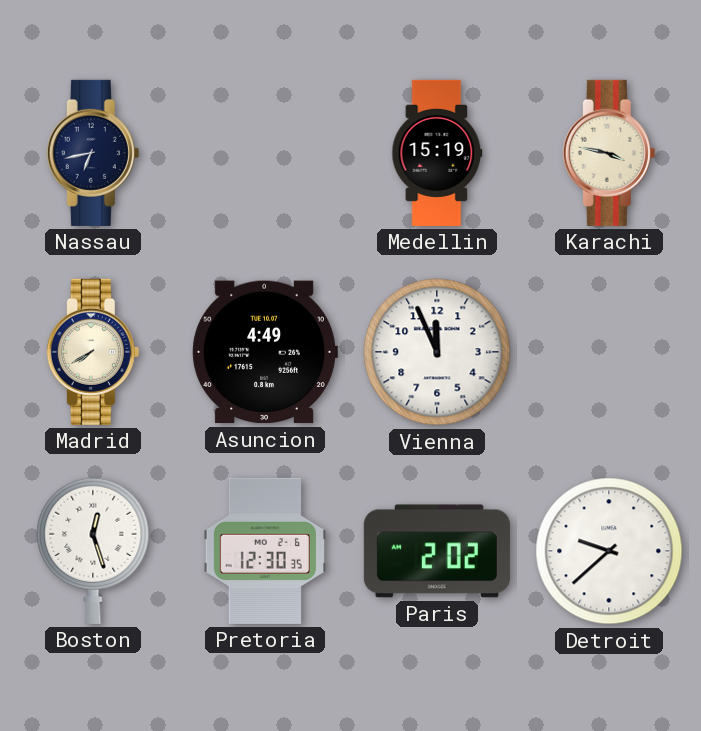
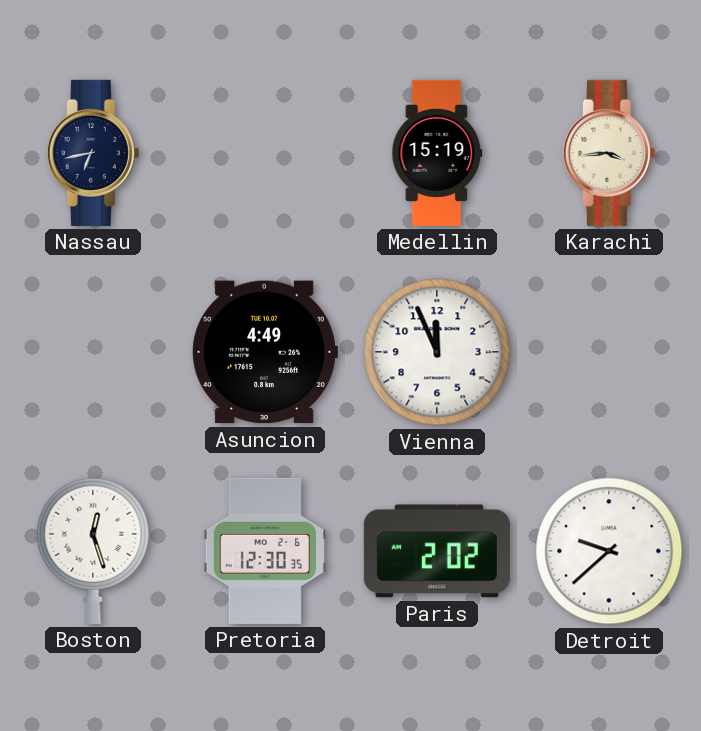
Karachi: 3:47 -> 3:44
Madrid: 7:40 -> none
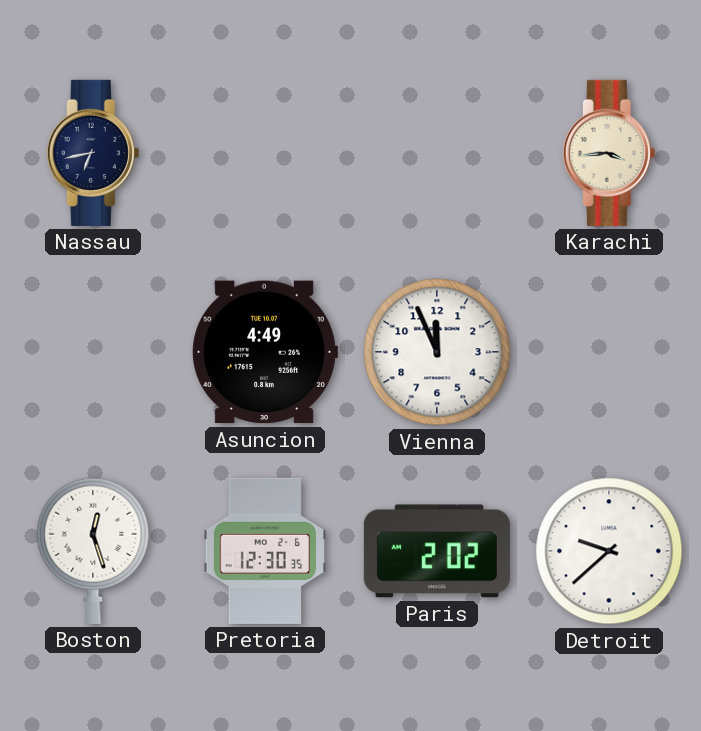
Medellin: 15:19 -> none
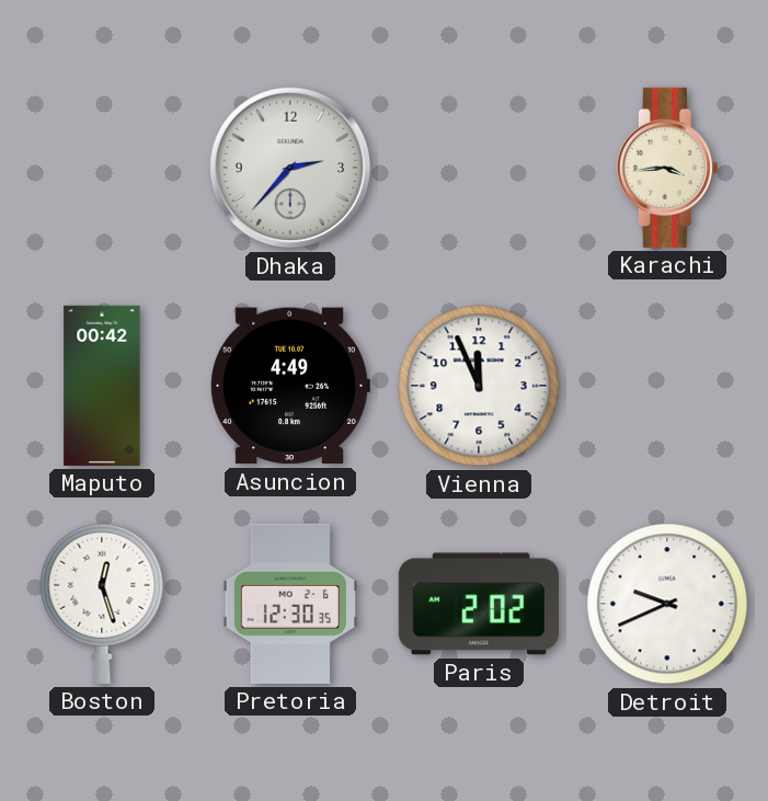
Nassau: 6:43 -> none
Dhaka: none -> 2:37
Maputo: none -> 00:42
Detroit: 9:38 -> 9:41
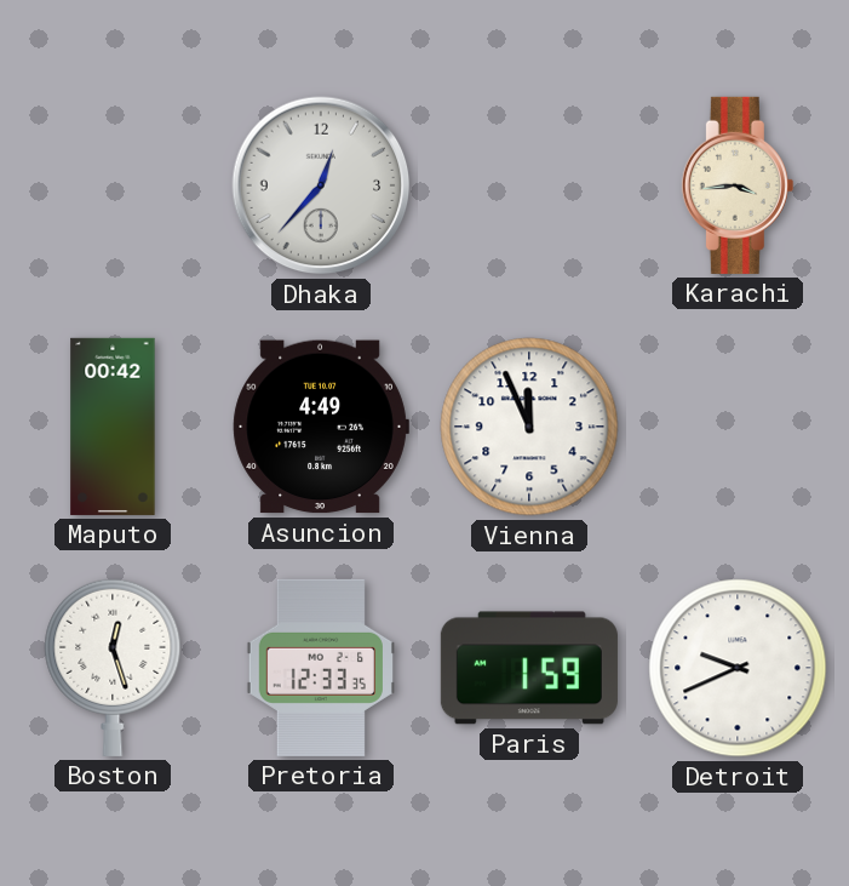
Dhaka: 2:37 -> 12:37
Pretoria: 12:30 -> 12:33
Paris: 2:02 -> 1:59
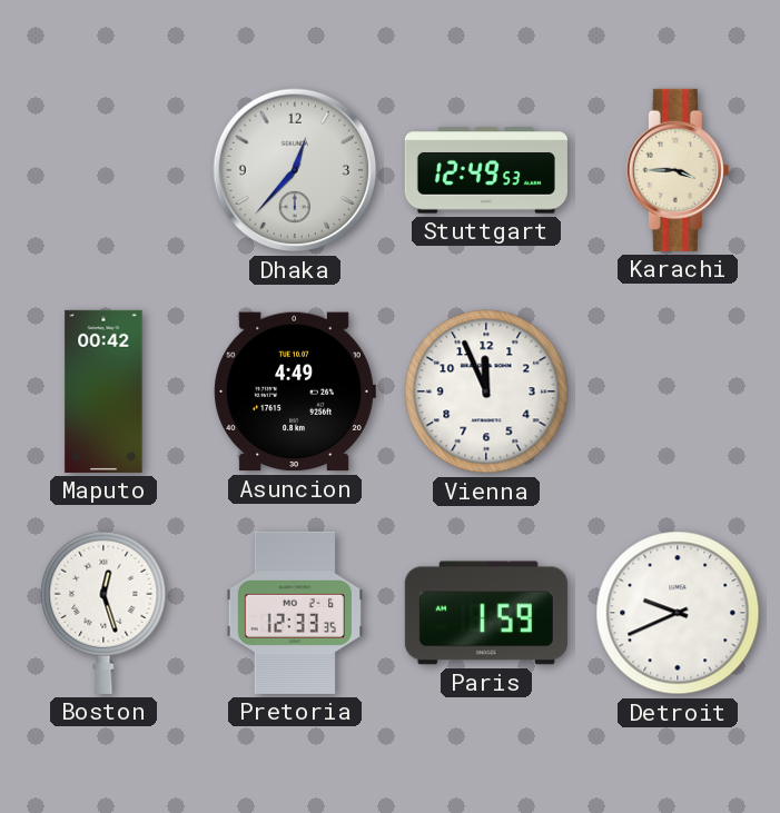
Stuttgart: none -> 12:49
Karachi: 3:44 -> 3:45
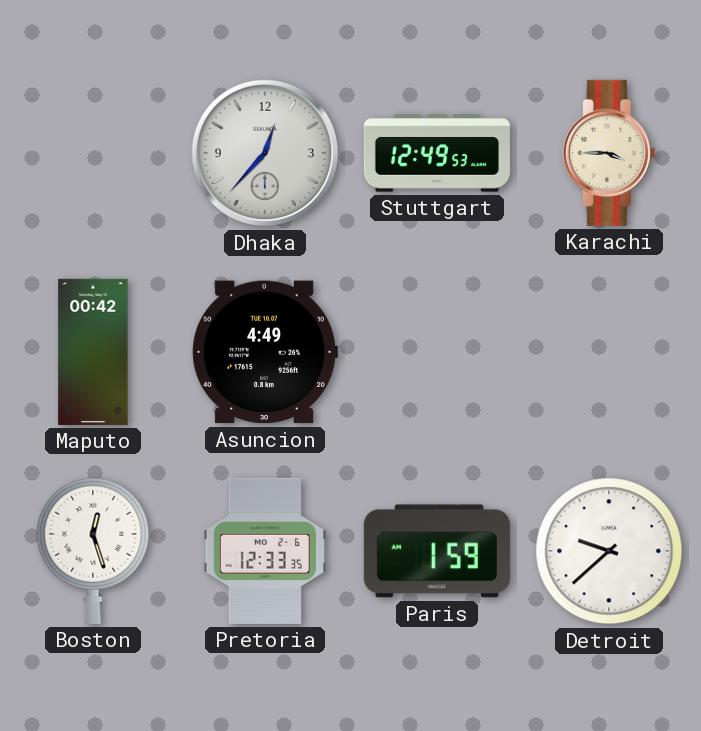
Vienna: 11:56 -> none
Detroit: 9:41 -> 9:38
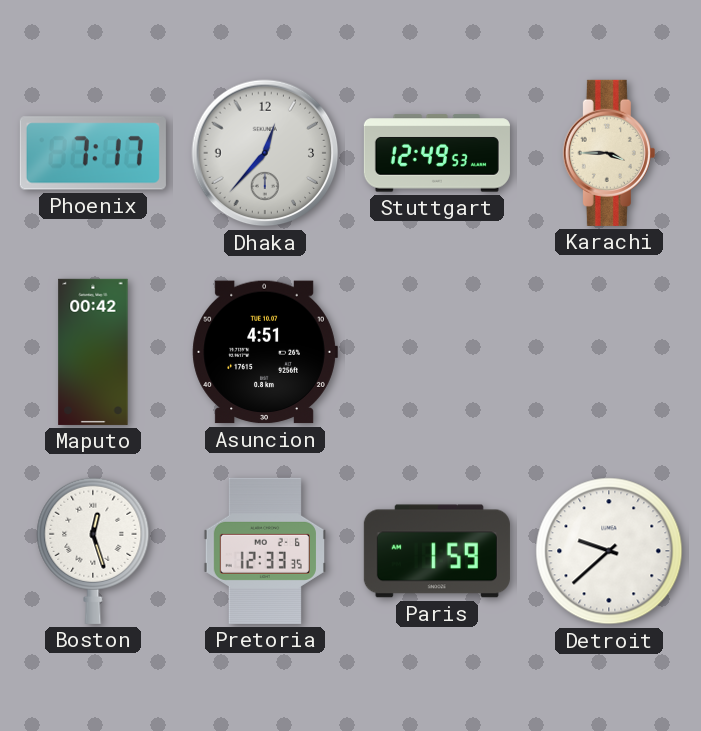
Phoenix: none -> 7:17
Asuncion: 4:49 -> 4:51
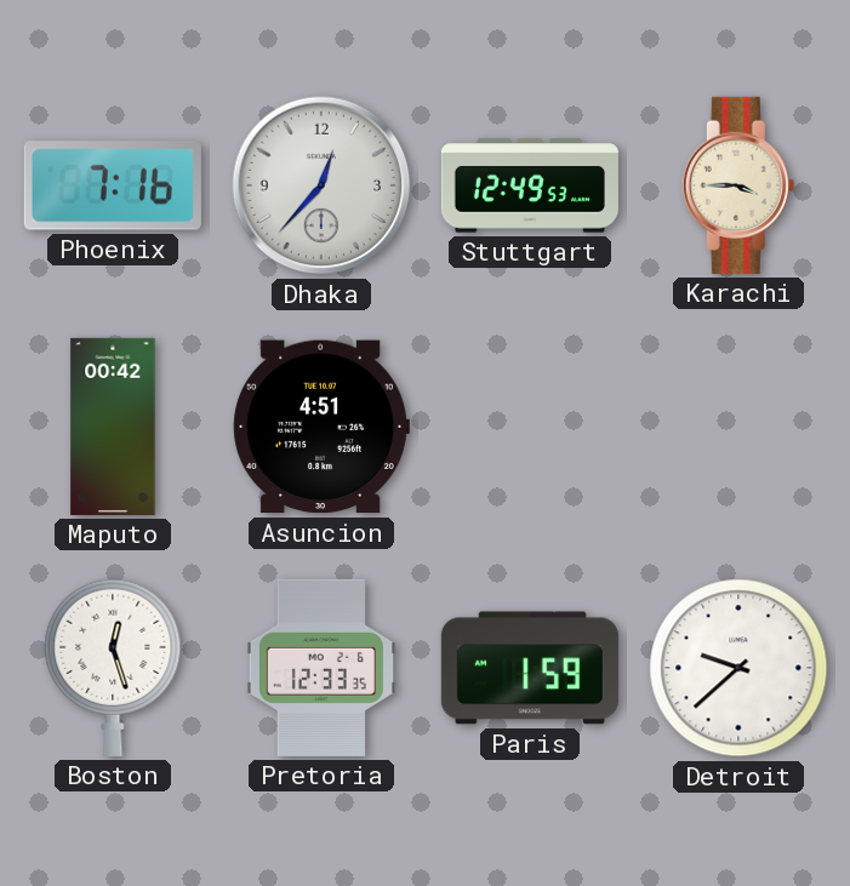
Phoenix: 7:17 -> 7:16
